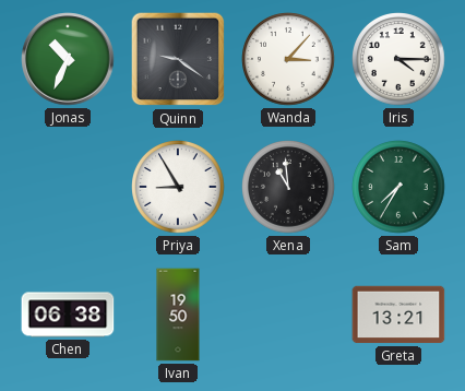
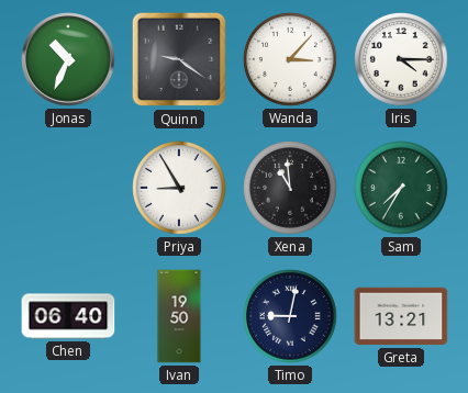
Chen: 06:38 -> 06:40
Timo: none -> 9:02
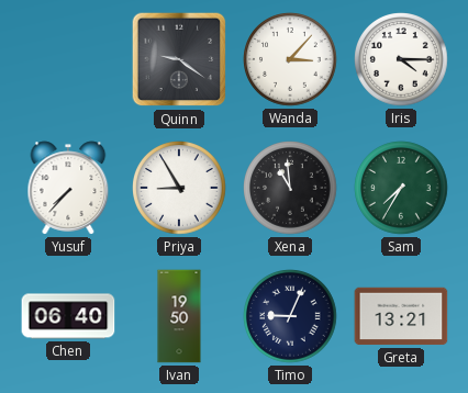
Jonas: 10:34 -> none
Yusuf: none -> 7:37
Timo: 9:02 -> 9:04
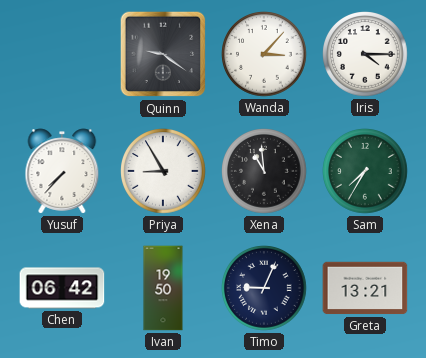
Chen: 06:40 -> 06:42
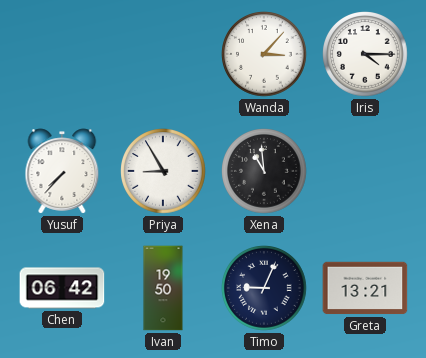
Quinn: 9:21 -> none
Sam: 7:35 -> none
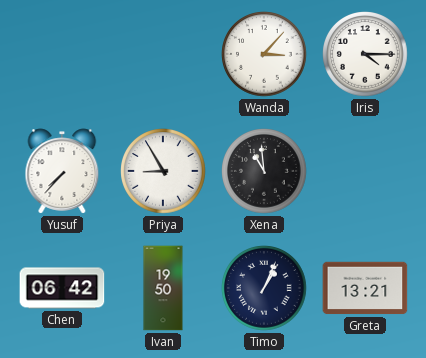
Timo: 9:04 -> 1:04
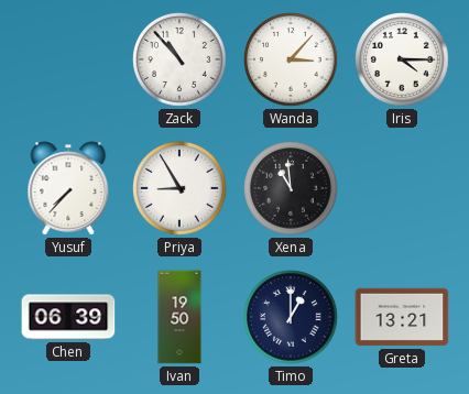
Zack: none -> 10:53
Chen: 06:42 -> 06:39
Timo: 1:04 -> 1:00
